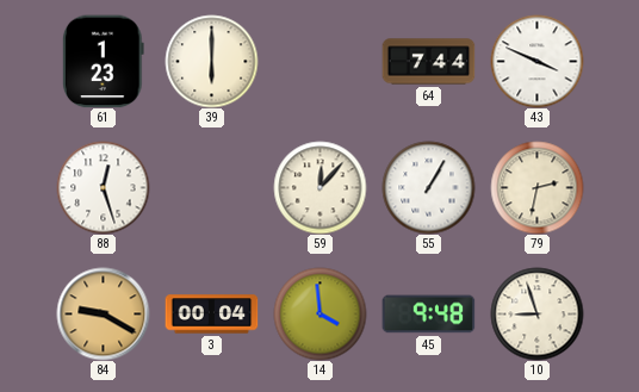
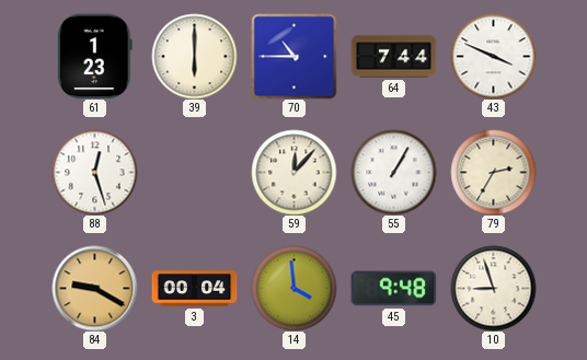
70: none -> 10:45
79: 2:32 -> 2:35
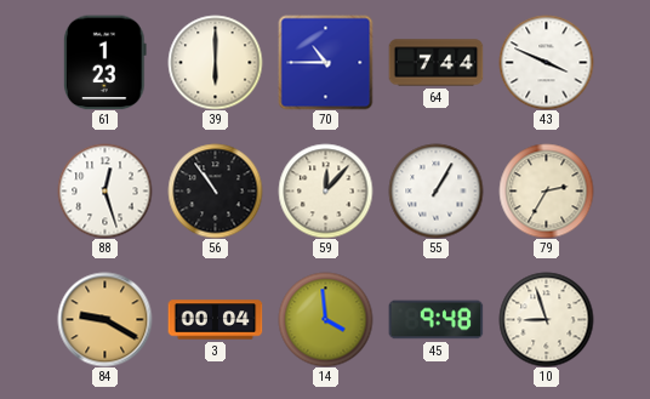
56: none -> 10:54
